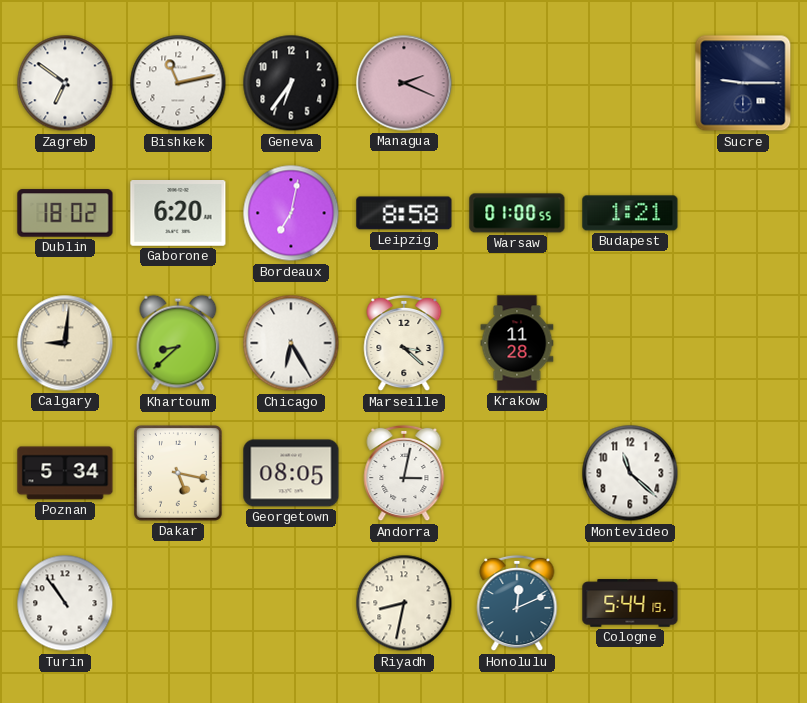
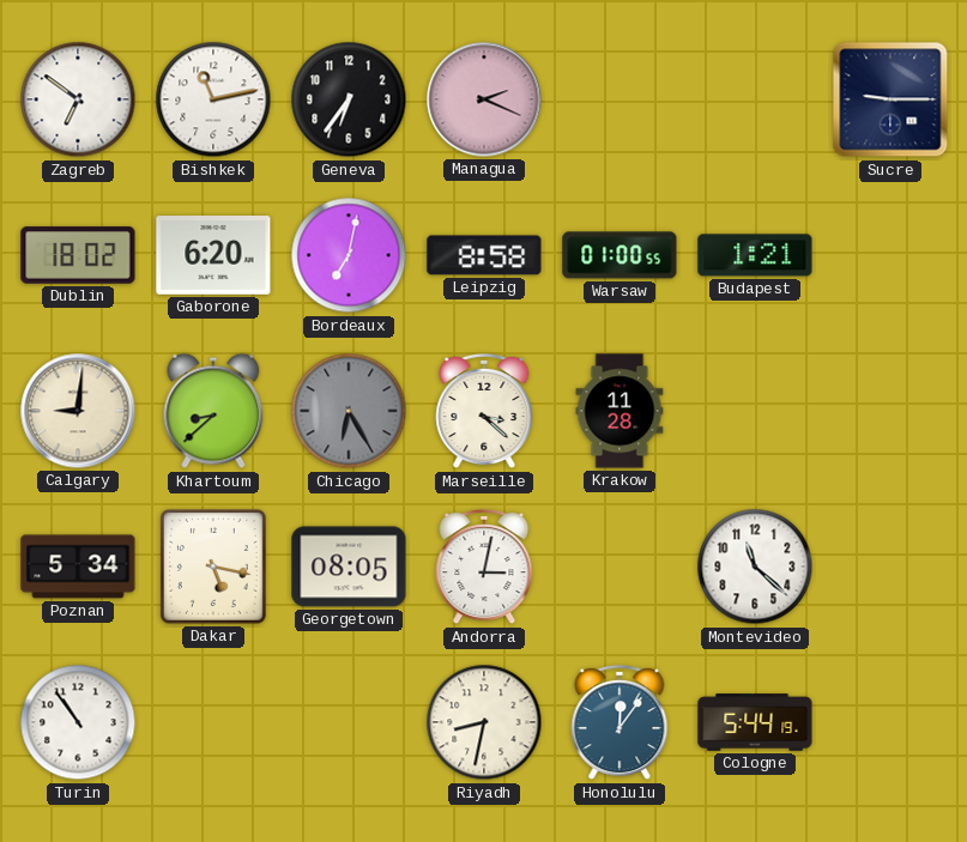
Chicago dial: white -> grey
Honolulu: 12:11 -> 12:06
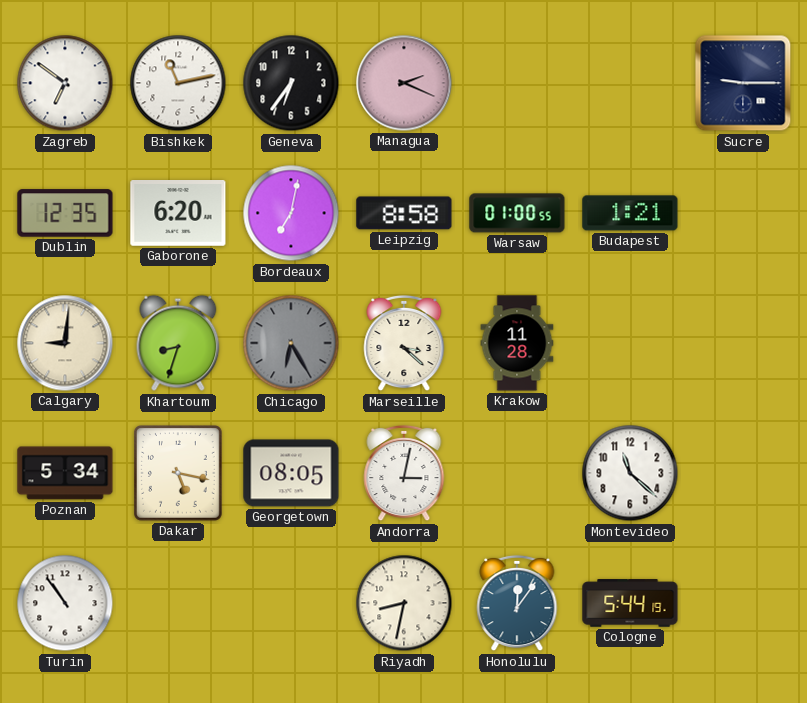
Dublin: 18:02 -> 12:35
Khartoum: 8:38 -> 8:33
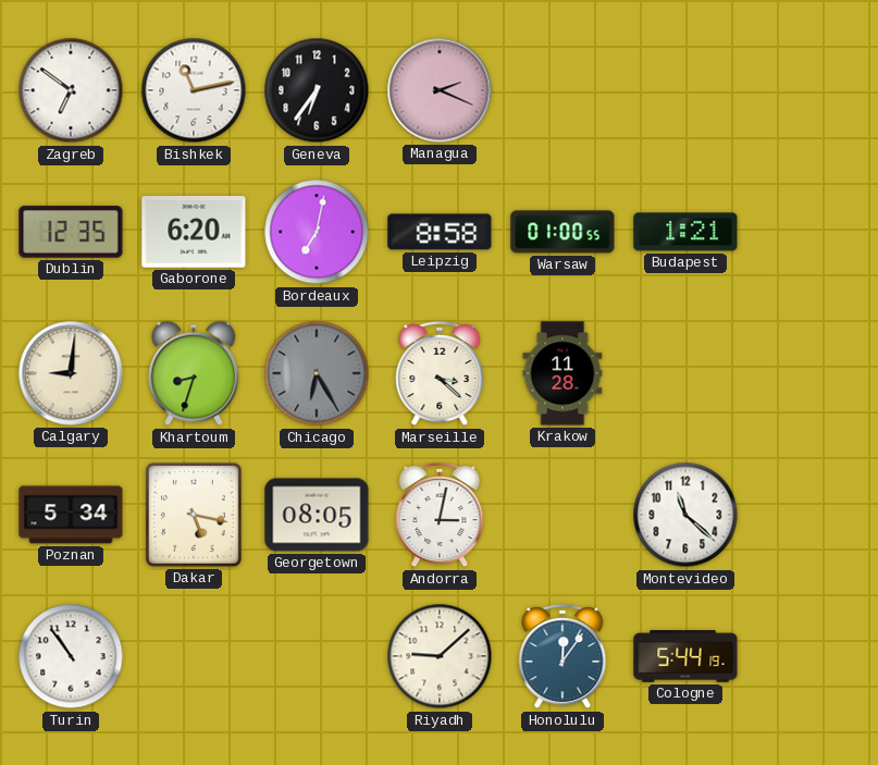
Sucre: 9:15 -> none
Riyadh: 8:32 -> 9:08
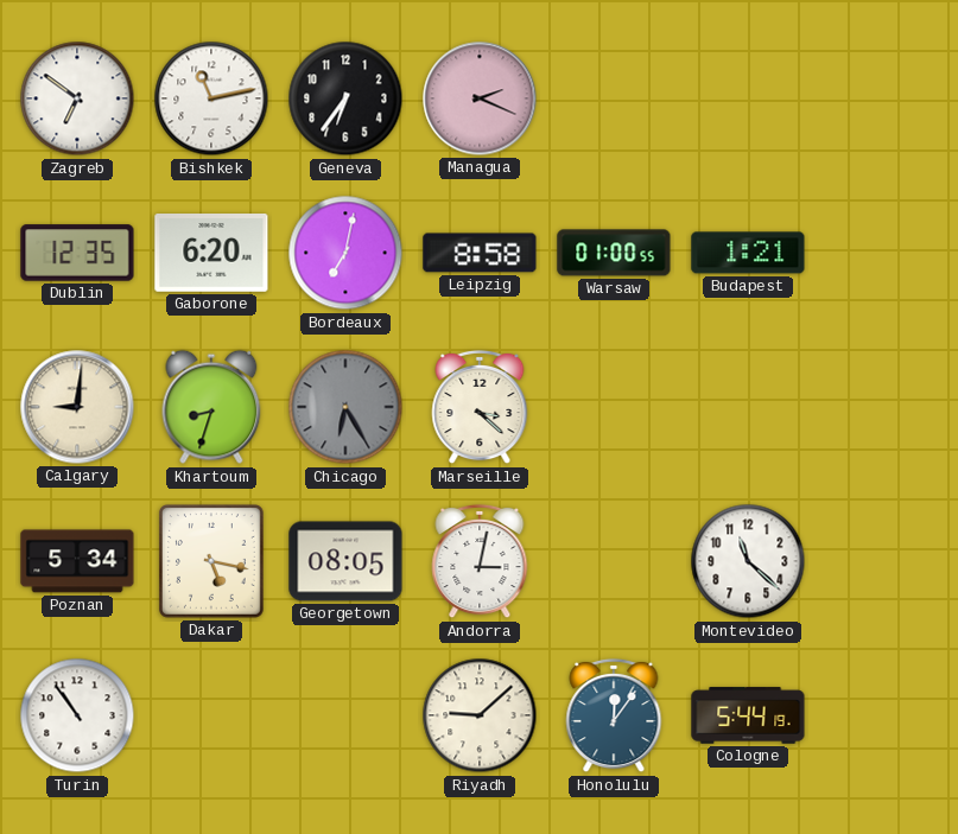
Krakow: 11:28 -> none
